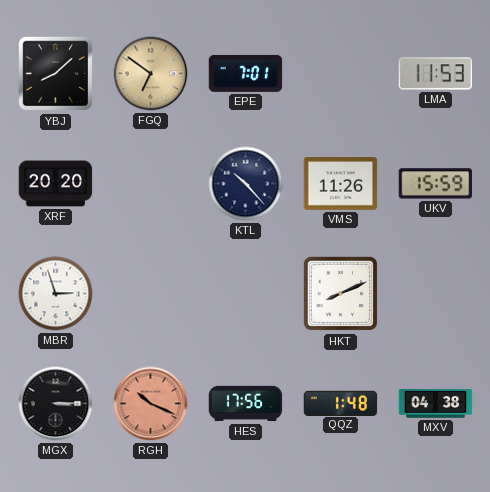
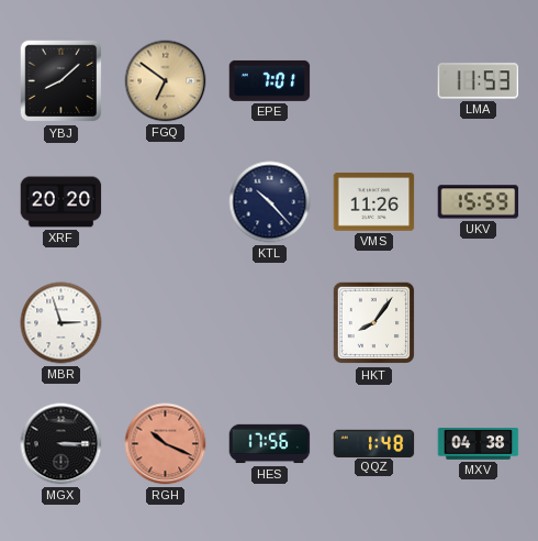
HKT: 8:11 -> 8:06
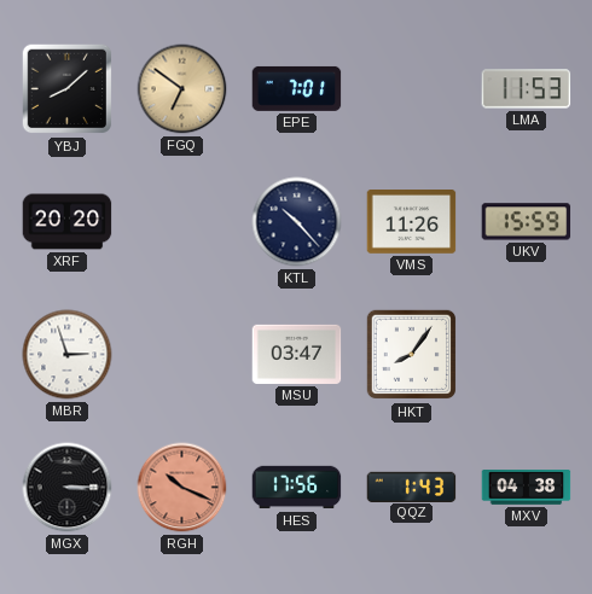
MSU: none -> 03:47
QQZ: 1:48 -> 1:43
